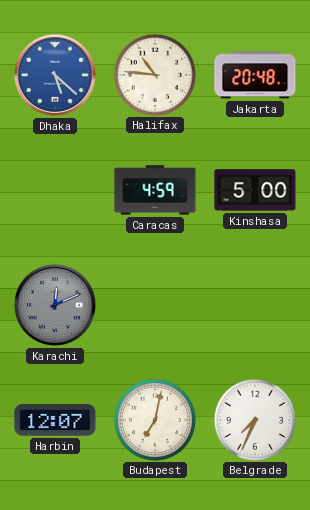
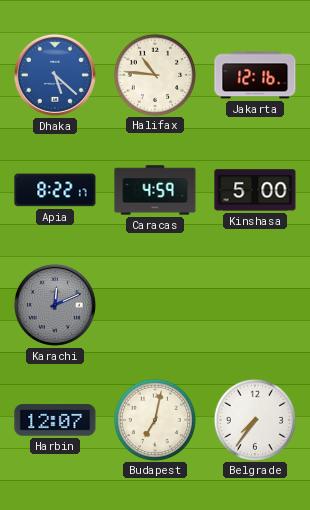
Jakarta: 20:48 -> 12:16
Apia: none -> 8:22
Belgrade: 7:34 -> 7:36
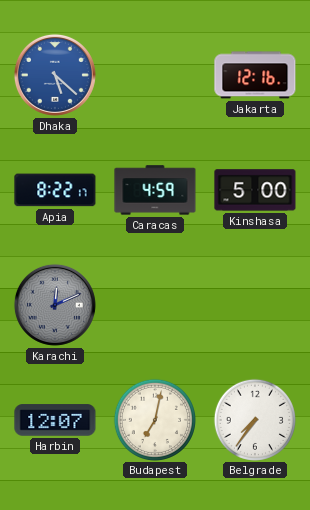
Halifax: 10:46 -> none
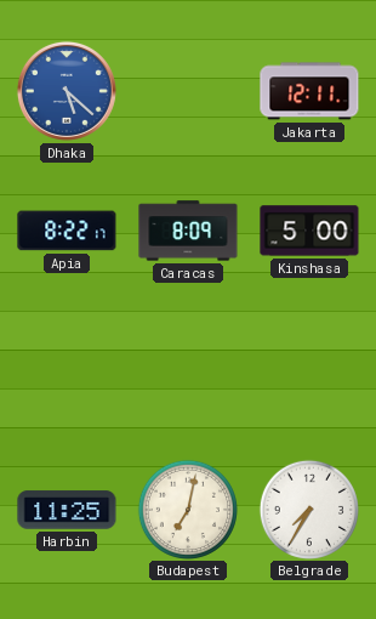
Jakarta: 12:16 -> 12:11
Caracas: 4:59 -> 8:09
Karachi: 12:11 -> none
Harbin: 12:07 -> 11:25
Belgrade: 7:36 -> 7:35
